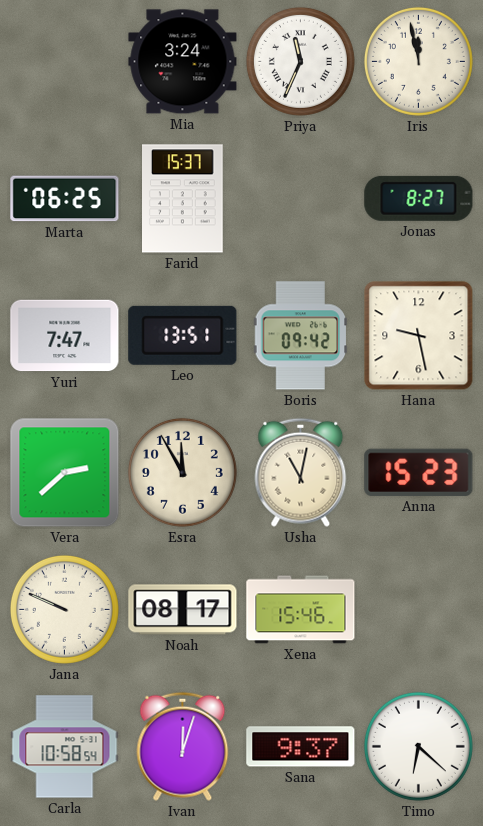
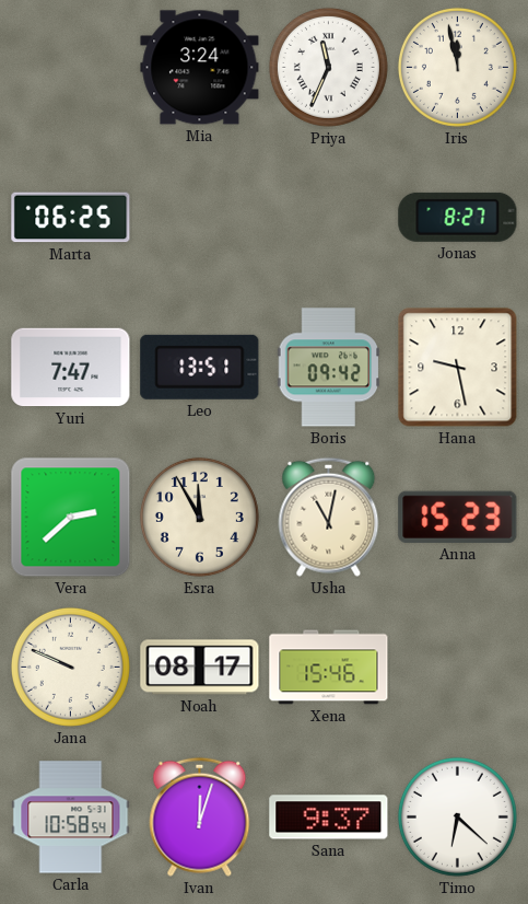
Farid: 15:37 -> none
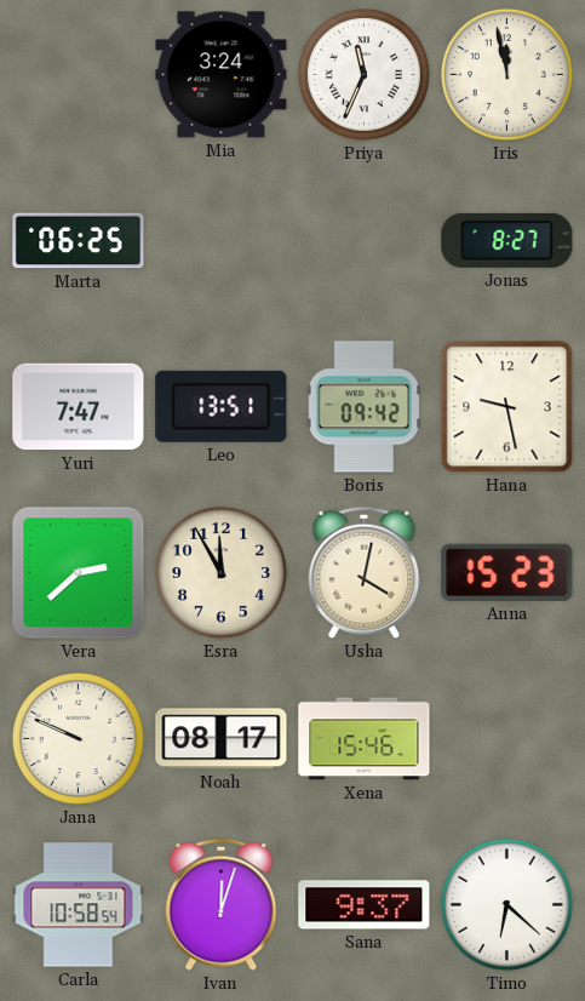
Usha: 11:02 -> 4:02
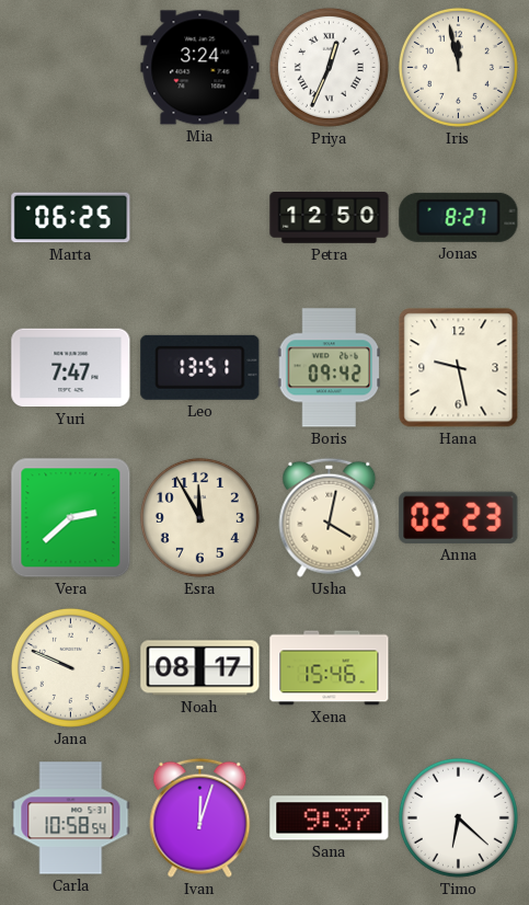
Priya: 11:34 -> 12:34
Petra: none -> 12:50
Anna: 15:23 -> 02:23
